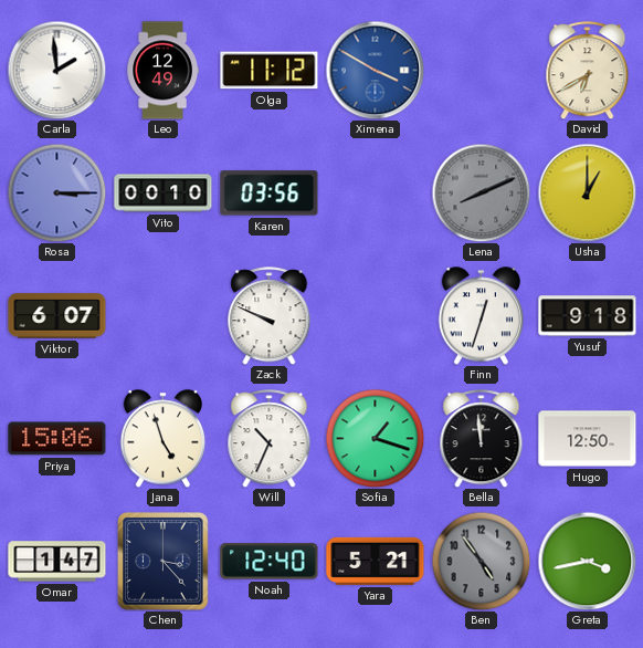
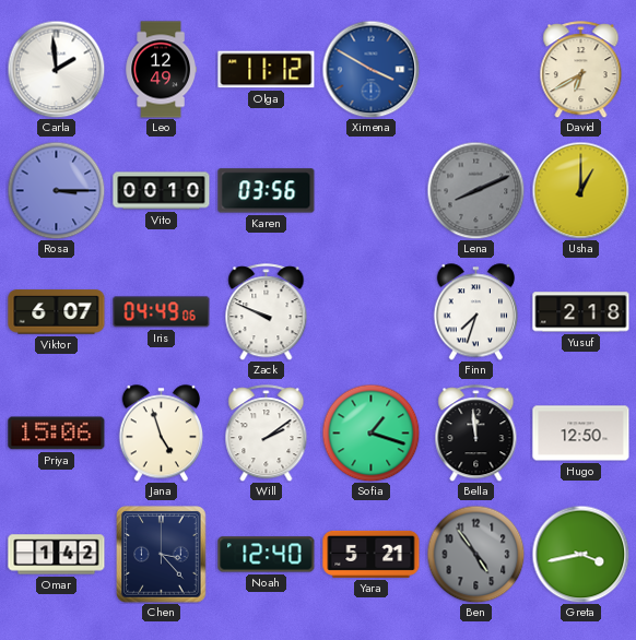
Iris: none -> 04:49
Finn: 12:33 -> 7:33
Yusuf: 9:18 -> 2:18
Will: 10:34 -> 2:09
Omar: 1:47 -> 1:42
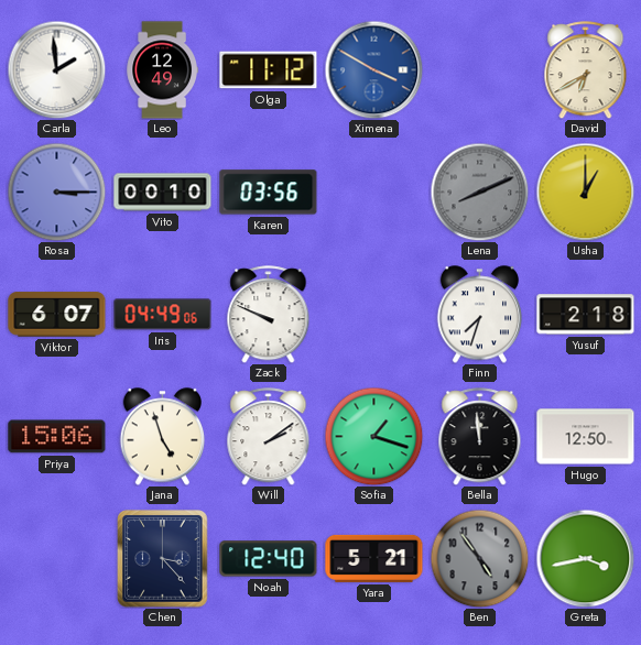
Omar: 1:42 -> none
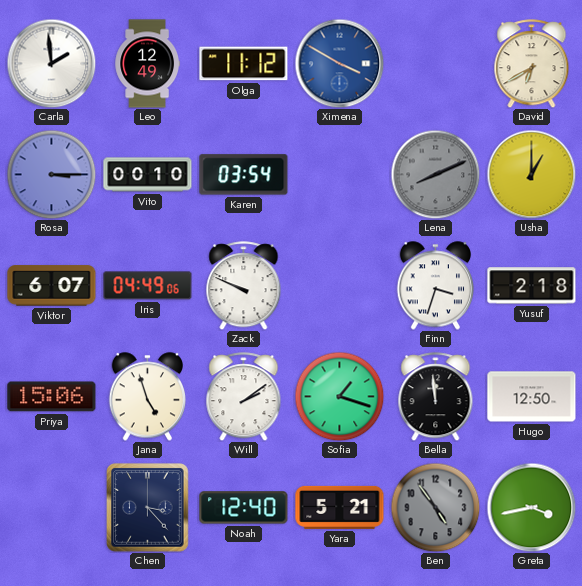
Karen: 03:56 -> 03:54
Finn: 7:33 -> 3:33
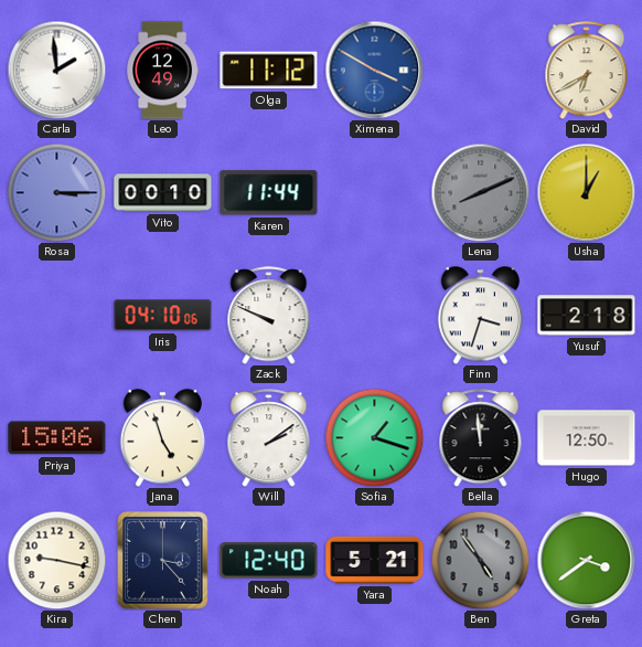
Karen: 03:54 -> 11:44
Viktor: 6:07 -> none
Iris: 04:49 -> 04:10
Kira: none -> 9:17
Greta: 3:43 -> 3:39
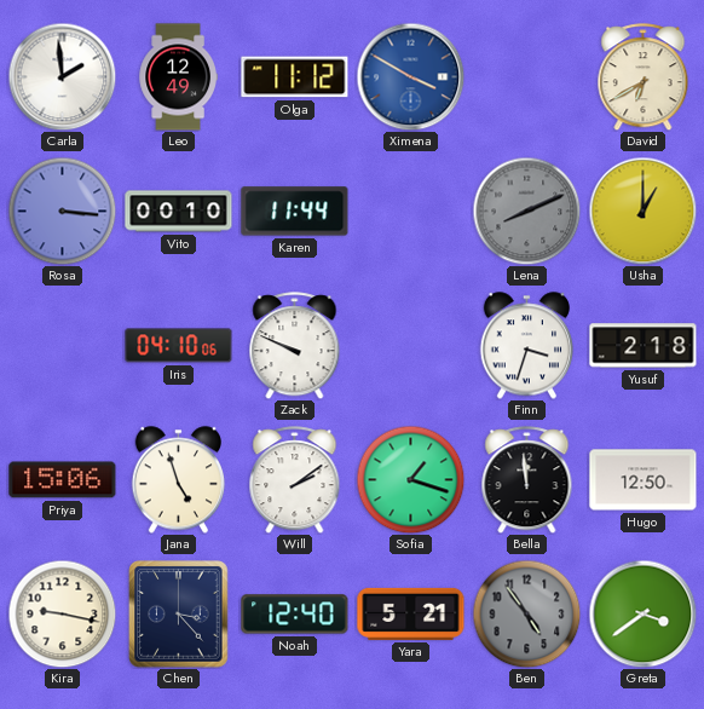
Rosa: 3:15 -> 3:16
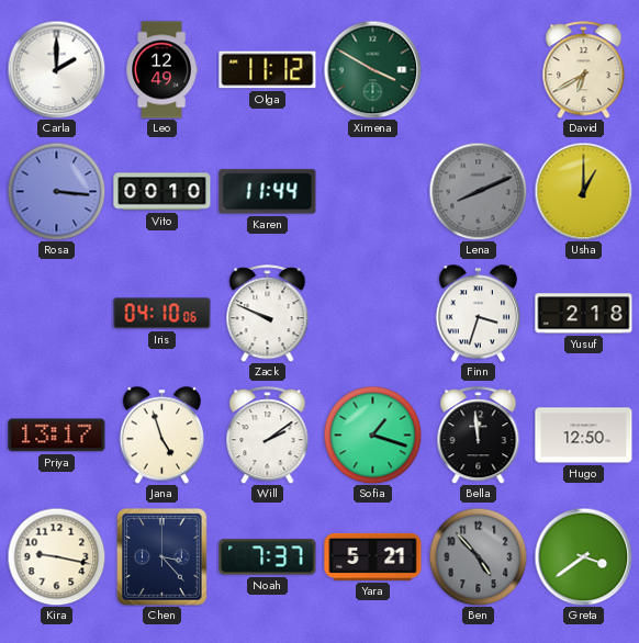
Carla: 1:59 -> 2:00
Ximena dial: blue -> green
Priya: 15:06 -> 13:17
Noah: 12:40 -> 7:37
Ben: 4:54 -> 4:53
